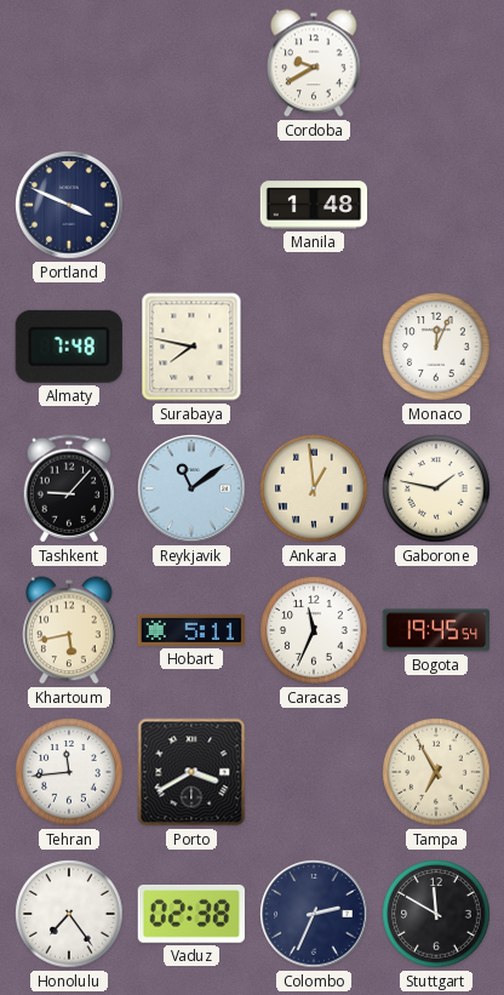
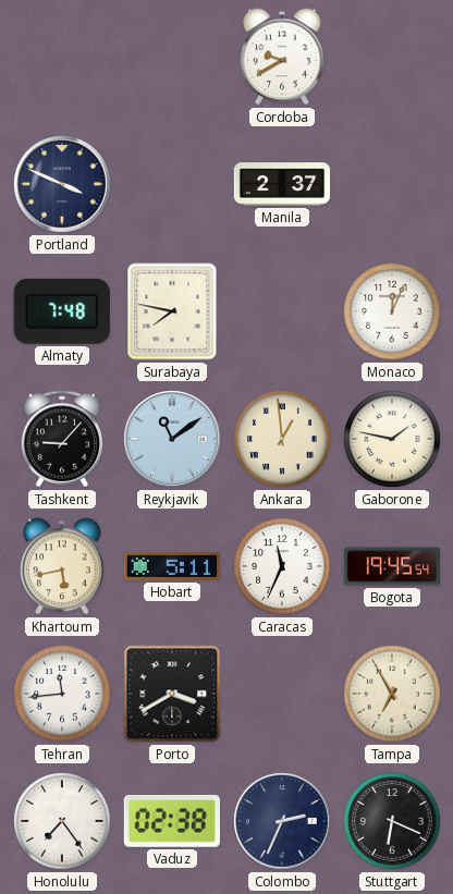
Manila: 1:48 -> 2:37
Stuttgart: 11:50 -> 6:19
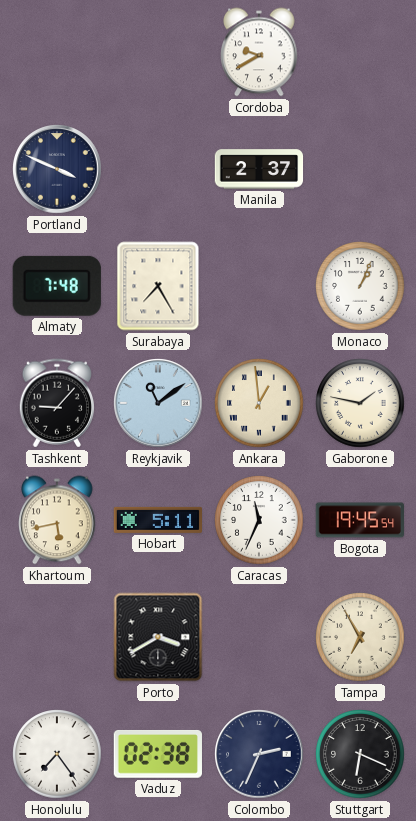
Surabaya: 7:47 -> 7:25
Monaco: 12:04 -> 1:04
Tehran: 11:44 -> none
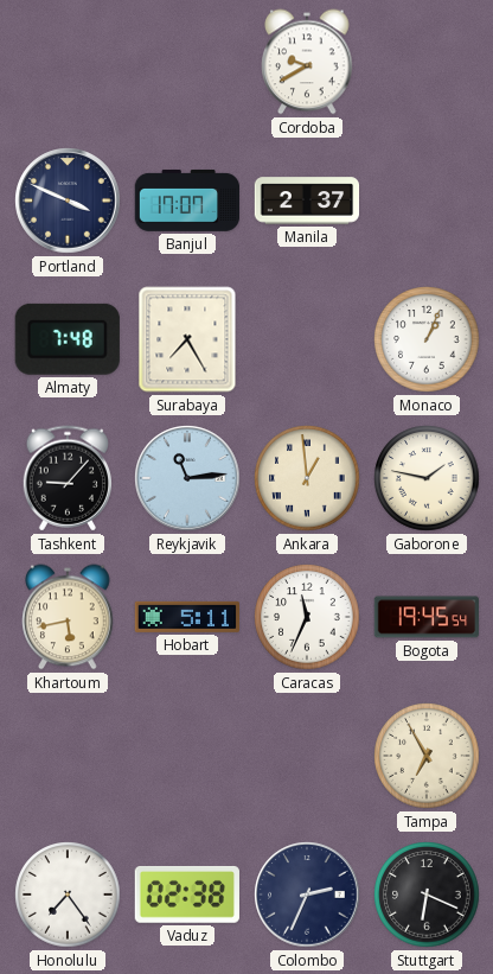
Banjul: none -> 17:07
Reykjavik: 11:09 -> 11:14
Porto: 3:40 -> none
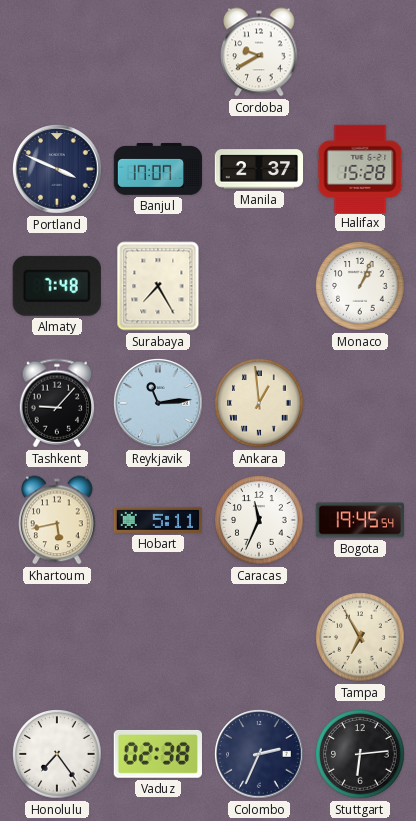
Halifax: none -> 15:28
Gaborone: 1:47 -> none
Stuttgart: 6:19 -> 6:14
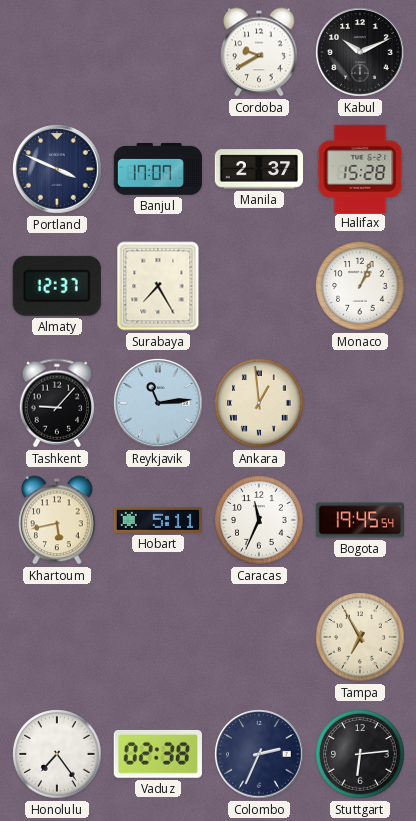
Kabul: none -> 10:11
Almaty: 7:48 -> 12:37
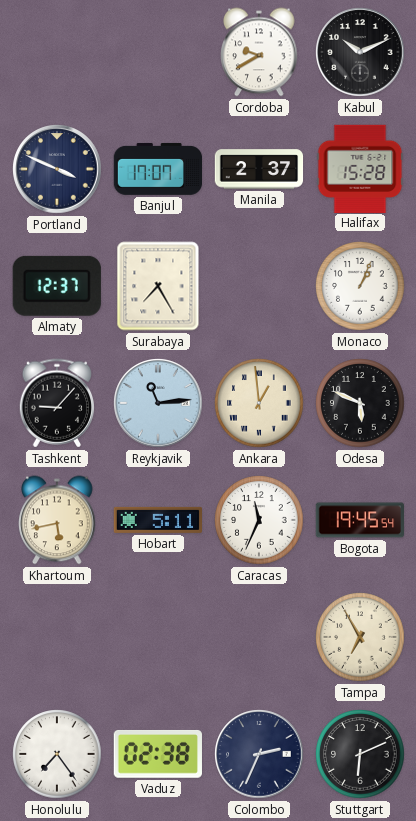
Odesa: none -> 5:49
Stuttgart: 6:14 -> 6:11
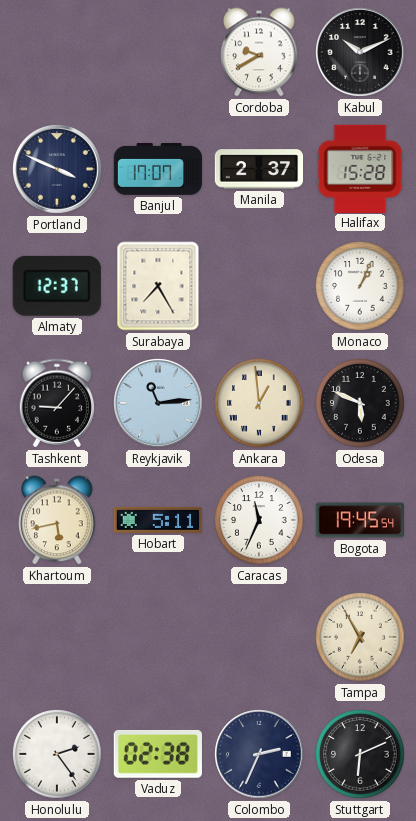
Honolulu: 7:24 -> 2:24
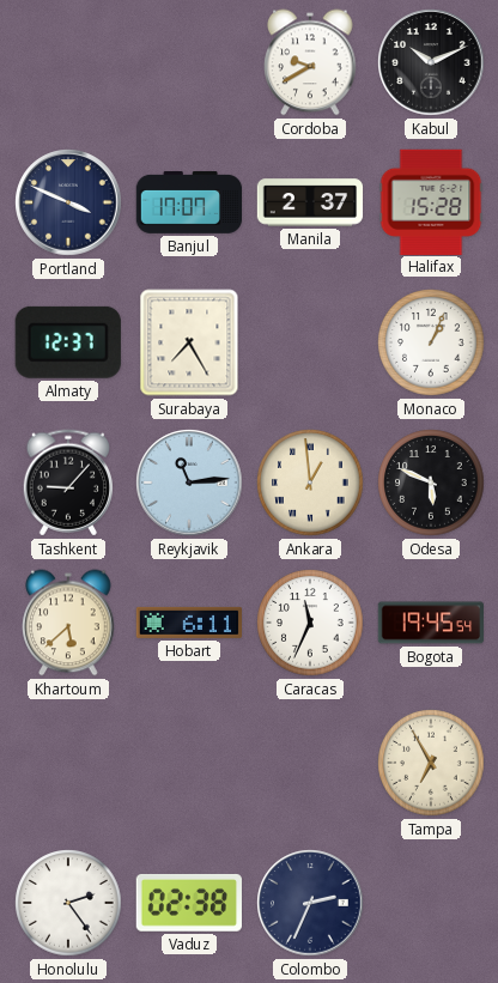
Khartoum: 5:43 -> 5:38
Hobart: 5:11 -> 6:11
Stuttgart: 6:11 -> none
